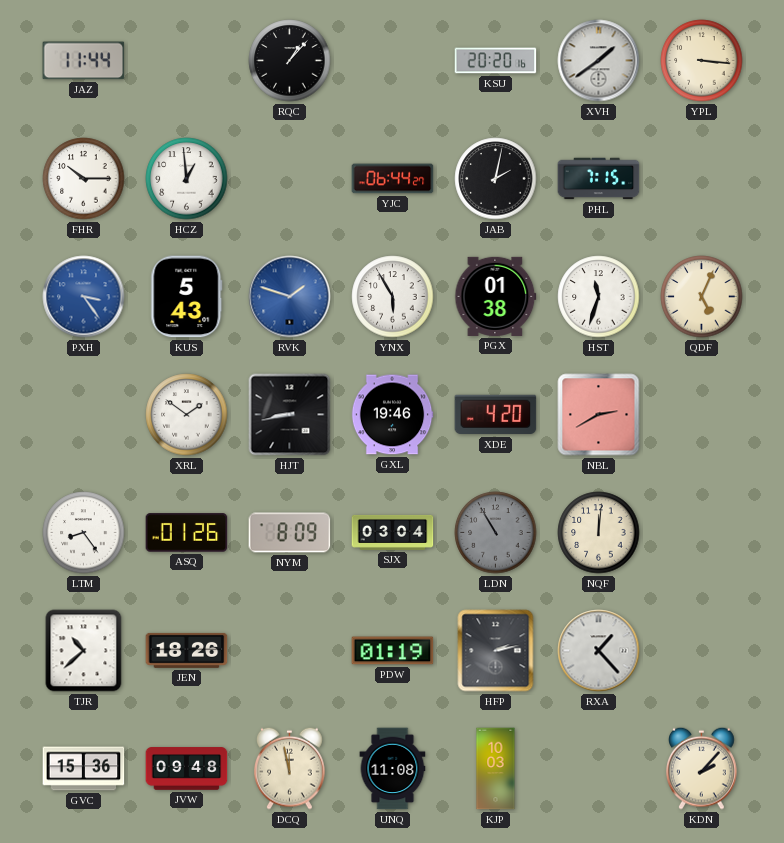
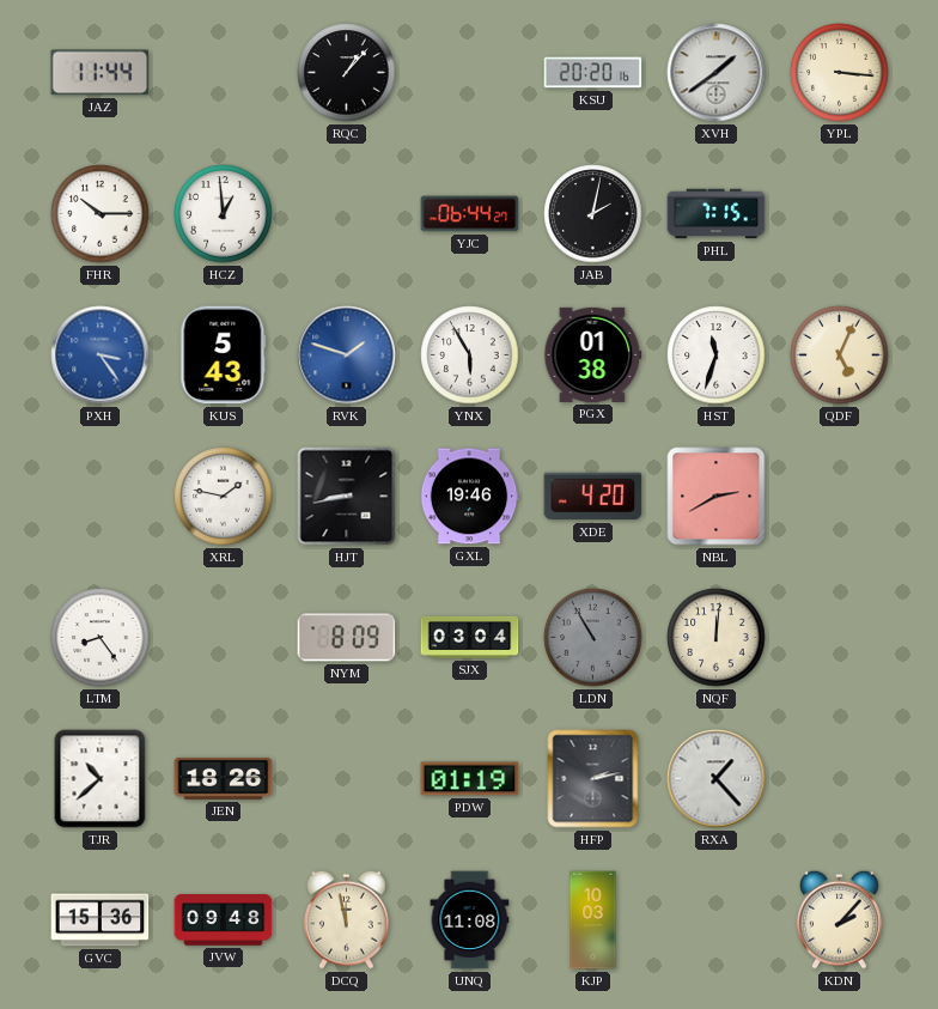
XRL: 1:51 -> 1:47
ASQ: 01:26 -> none
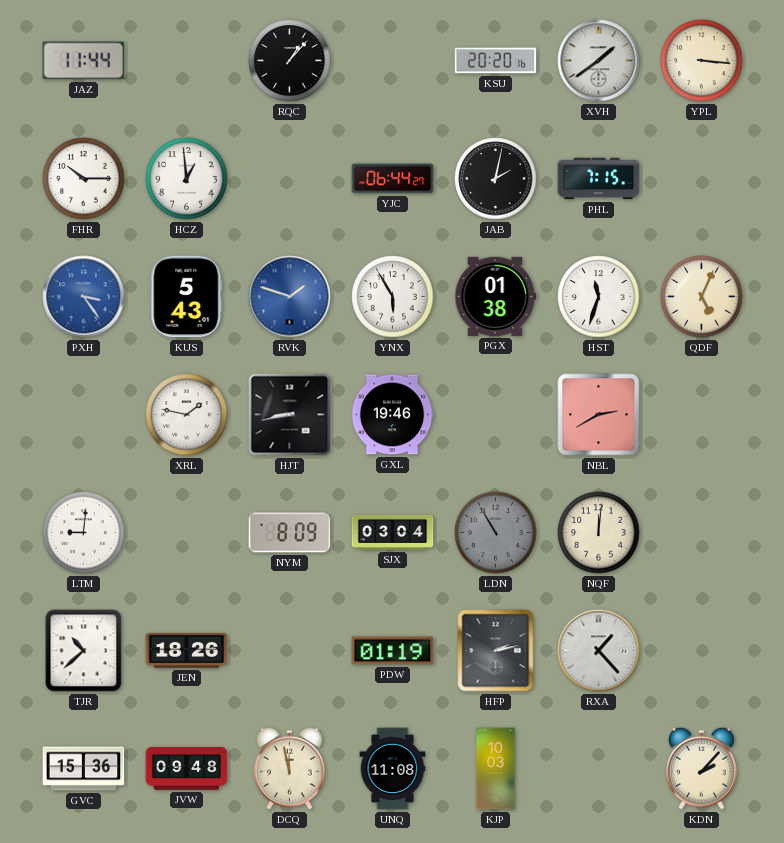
XDE: 4:20 -> none
LTM: 8:24 -> 9:01
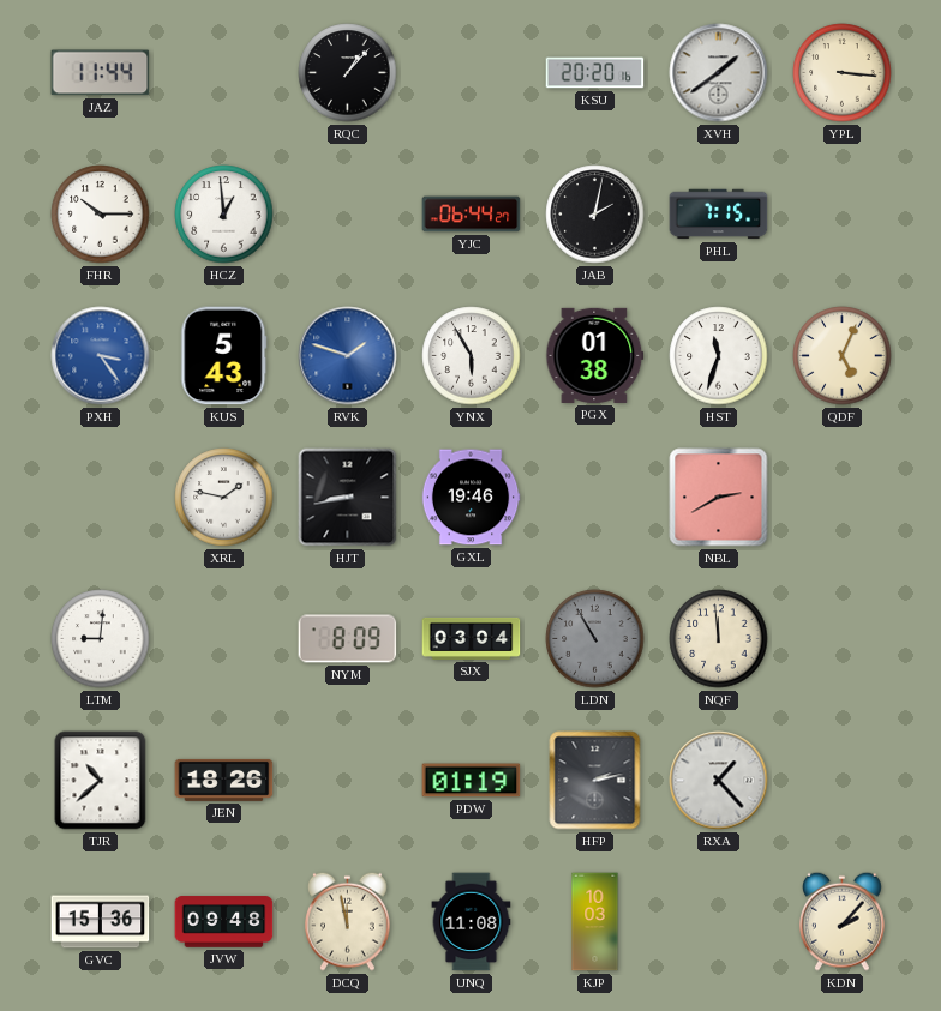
NQF: 12:01 -> 11:59
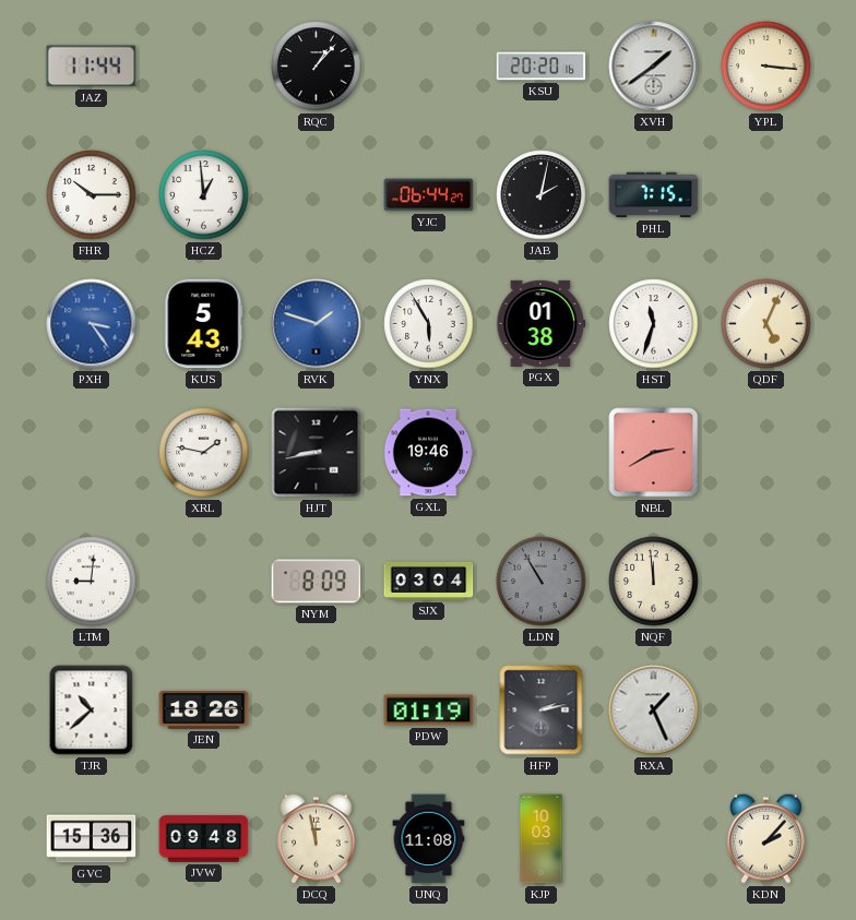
RXA: 1:23 -> 1:26
